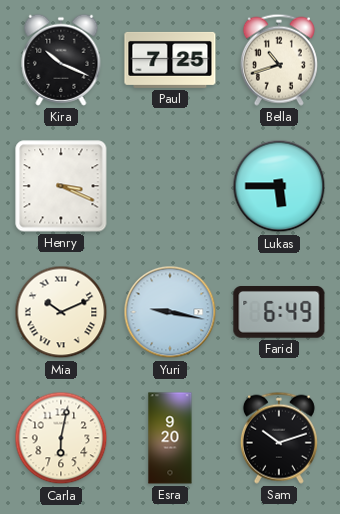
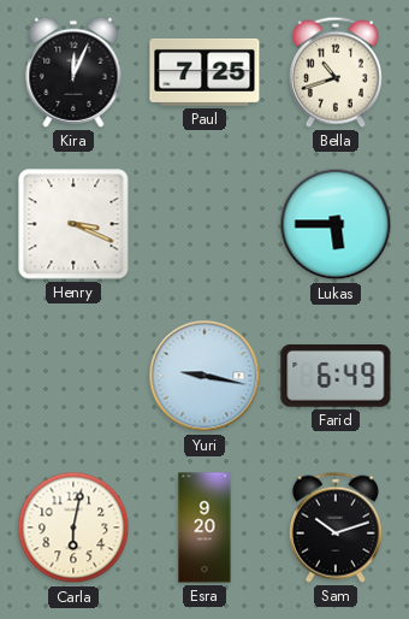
Kira: 10:19 -> 12:04
Mia: 10:11 -> none
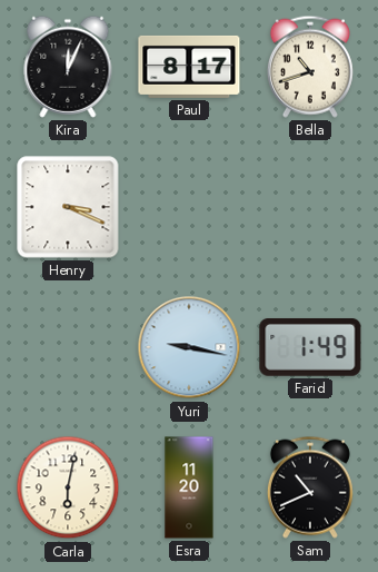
Paul: 7:25 -> 8:17
Lukas: 5:45 -> none
Farid: 6:49 -> 1:49
Esra: 9:20 -> 11:20
Sam: 10:12 -> 10:41
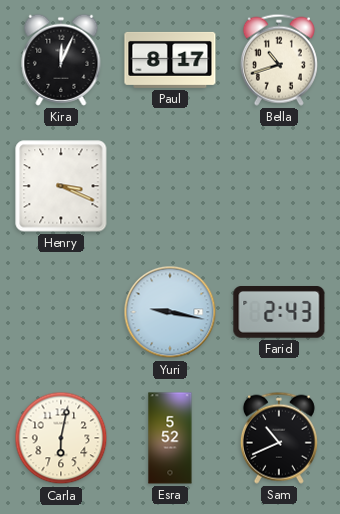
Farid: 1:49 -> 2:43
Esra: 11:20 -> 5:52
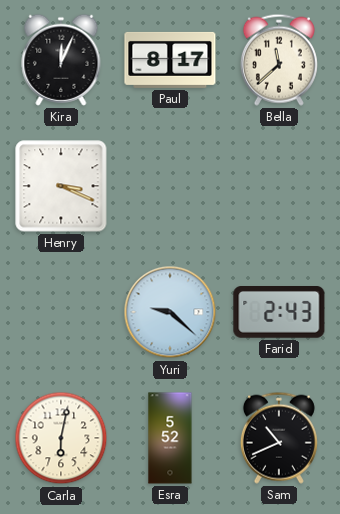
Bella: 10:42 -> 11:38
Yuri: 9:17 -> 9:22
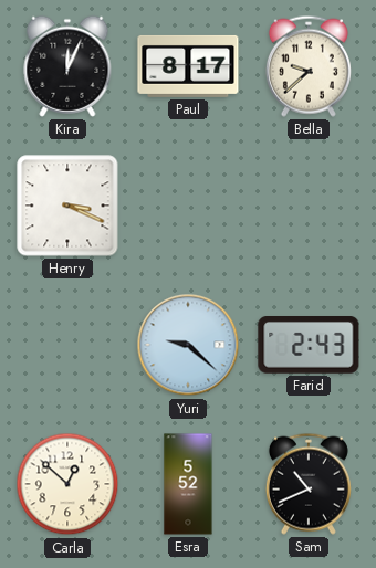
Bella: 11:38 -> 9:38
Carla: 6:02 -> 12:52
